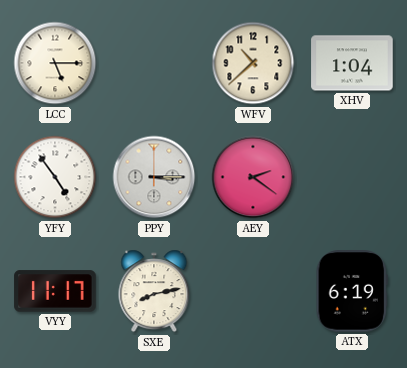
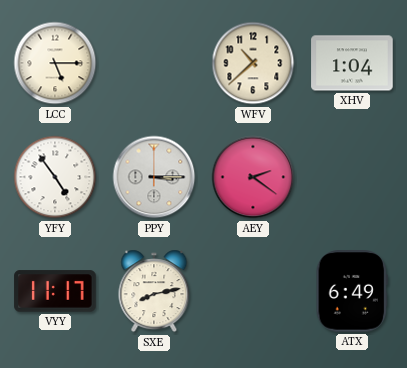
ATX: 6:19 -> 6:49
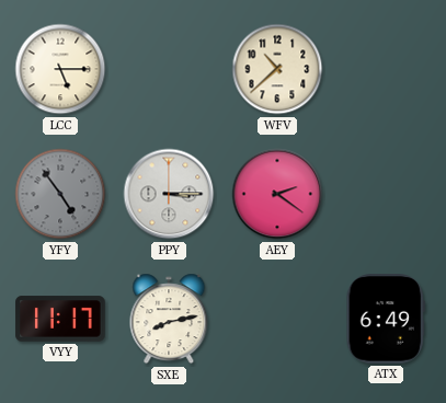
XHV: 1:04 -> none
YFY dial: white -> grey
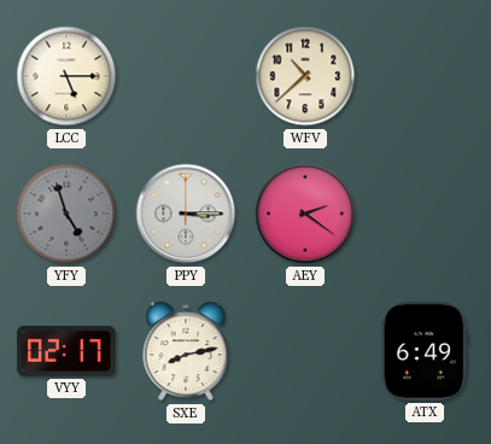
YFY: 4:54 -> 4:57
VYY: 11:17 -> 02:17
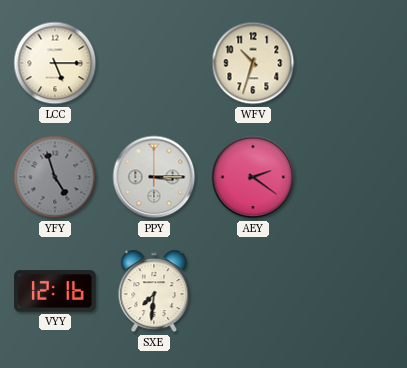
WFV: 10:38 -> 10:33
VYY: 02:17 -> 12:16
SXE: 8:13 -> 7:31
ATX: 6:49 -> none
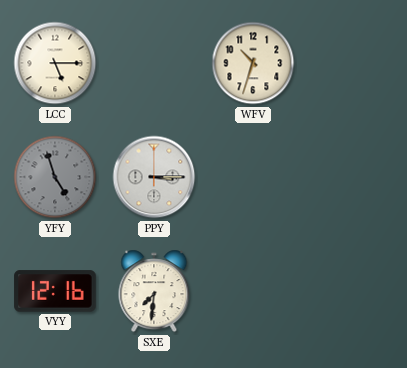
AEY: 2:21 -> none
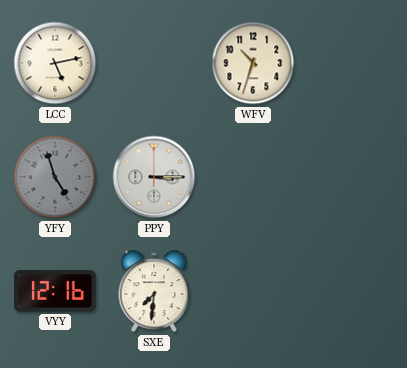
LCC: 5:15 -> 5:13
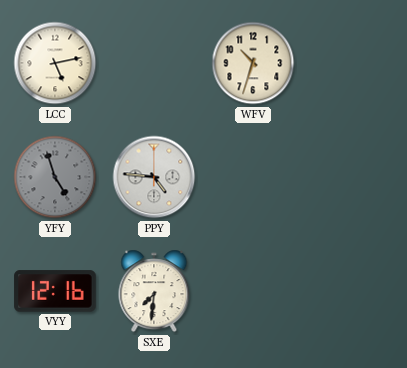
PPY: 3:15 -> 4:46
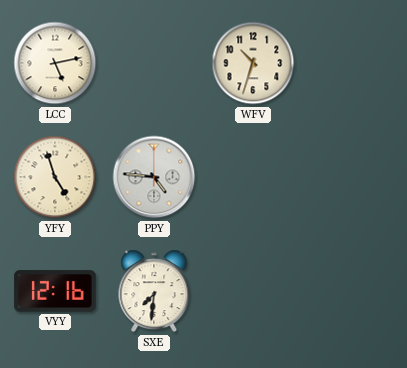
YFY dial: grey -> cream
